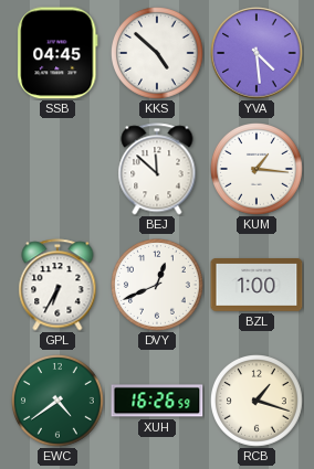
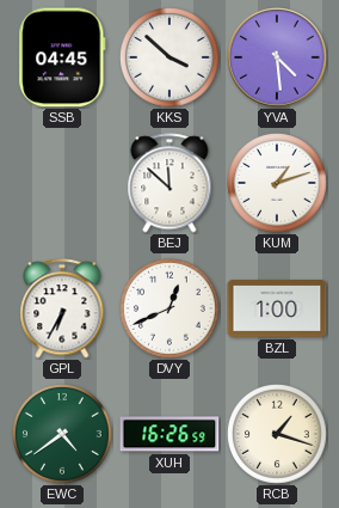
KKS: 4:52 -> 3:52
KUM: 1:16 -> 1:12
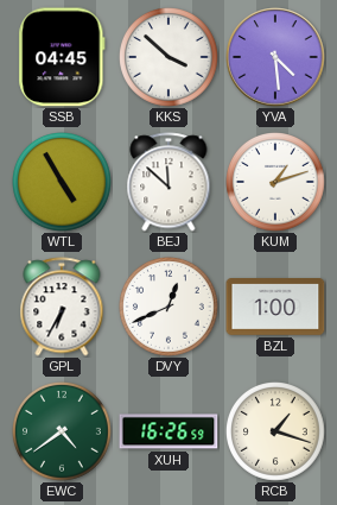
WTL: none -> 4:55
